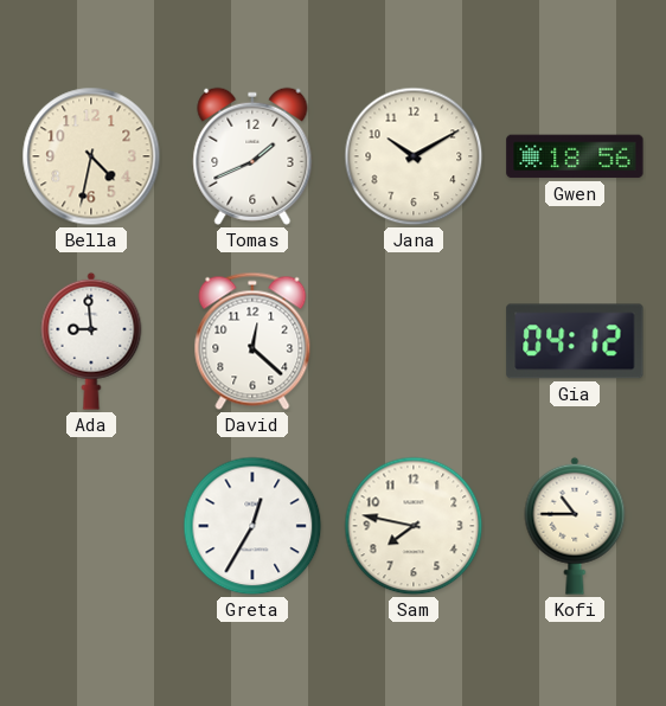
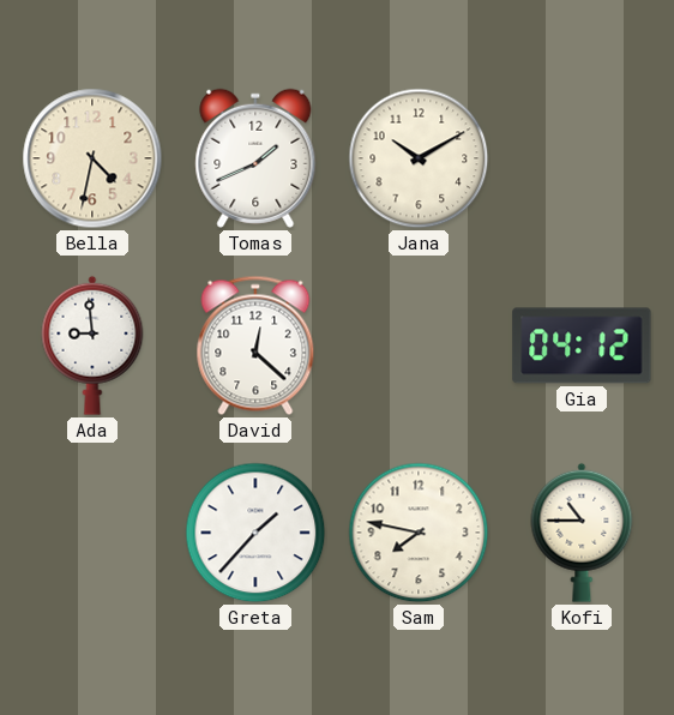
Gwen: 18:56 -> none
Greta: 12:35 -> 1:37
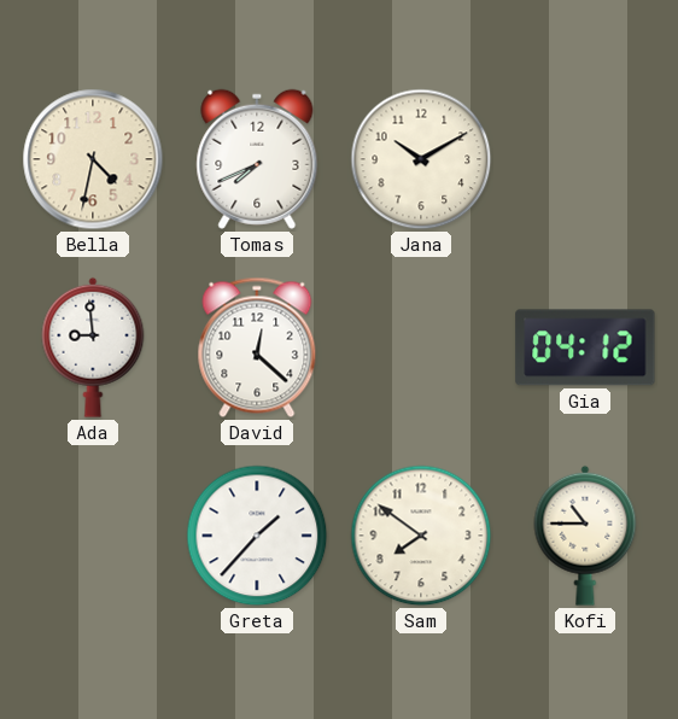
Tomas: 1:41 -> 7:41
Sam: 7:47 -> 7:51
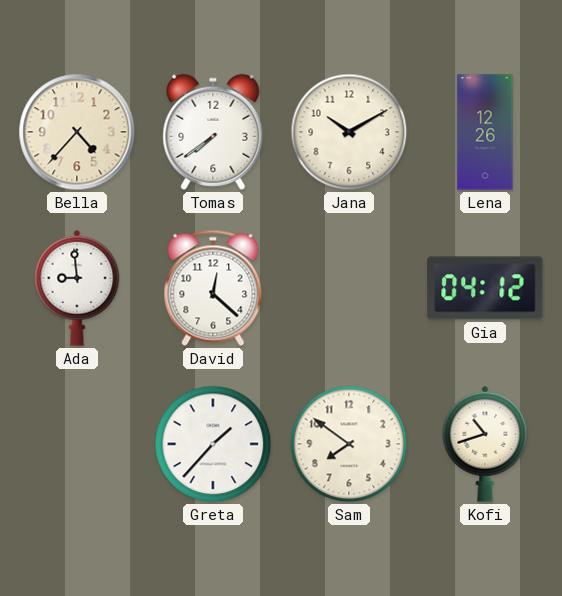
Bella: 4:32 -> 4:37
Tomas: 7:41 -> 7:39
Lena: none -> 12:26
Kofi: 10:45 -> 10:42
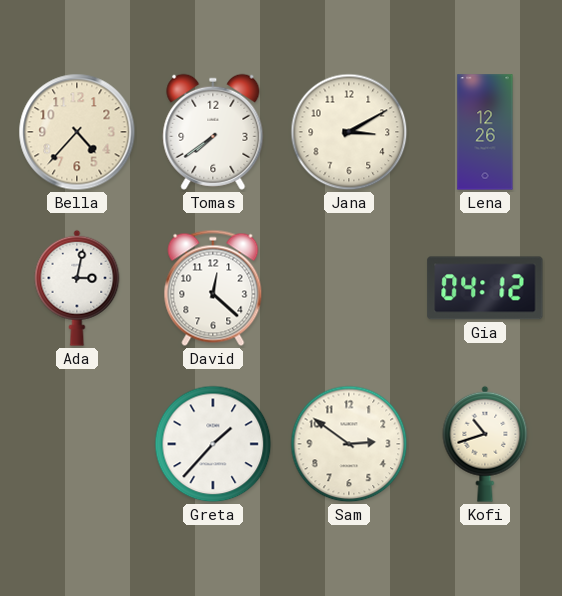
Jana: 10:10 -> 3:10
Ada: 8:59 -> 3:02
Sam: 7:51 -> 2:51
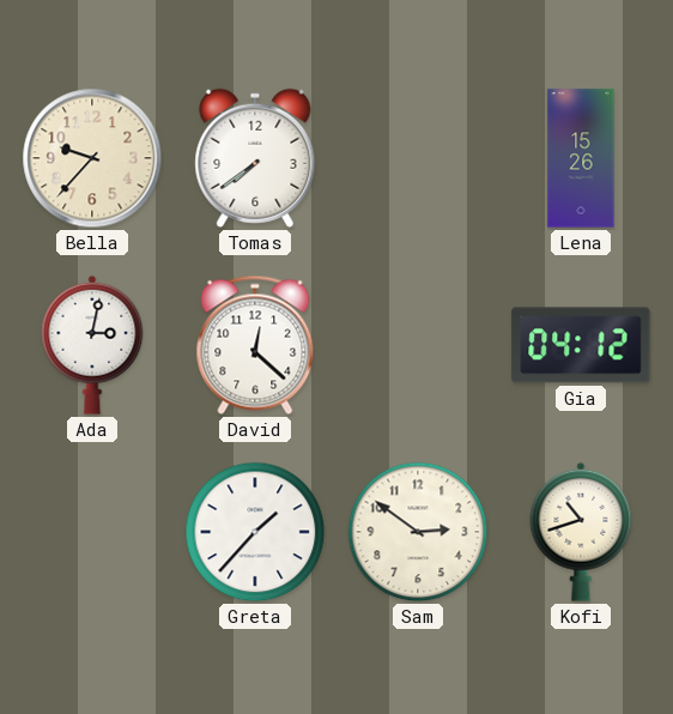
Bella: 4:37 -> 9:37
Jana: 3:10 -> none
Lena: 12:26 -> 15:26
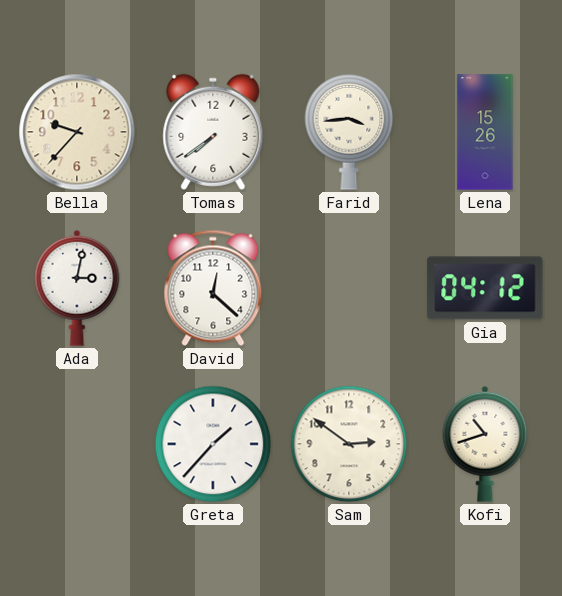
Farid: none -> 3:44
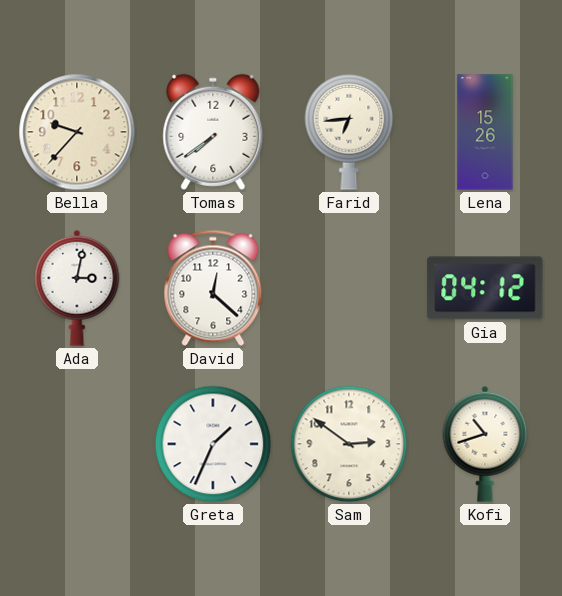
Farid: 3:44 -> 6:44
Greta: 1:37 -> 1:34
